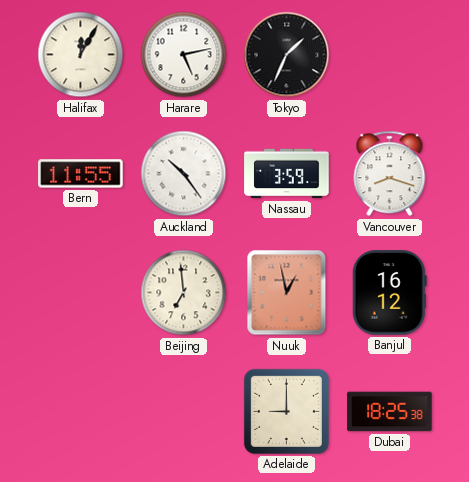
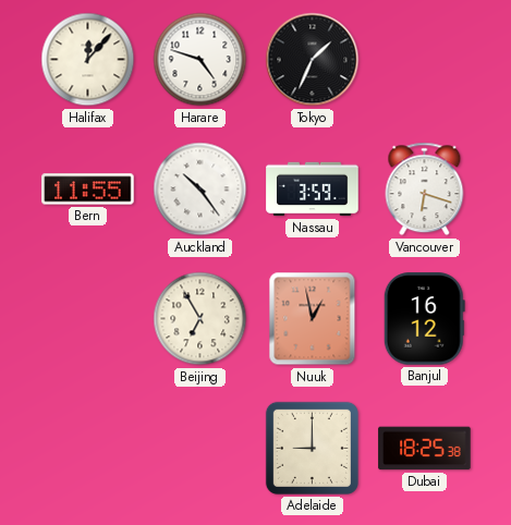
Halifax: 12:05 -> 12:07
Harare: 5:13 -> 4:48
Vancouver: 8:18 -> 6:18
Beijing: 6:59 -> 6:55
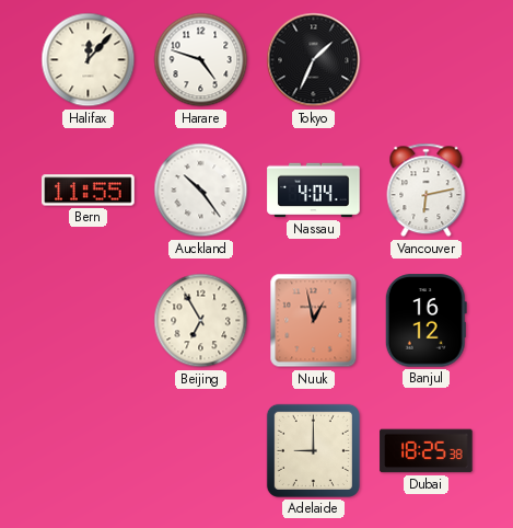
Nassau: 3:59 -> 4:04
Vancouver: 6:18 -> 6:13
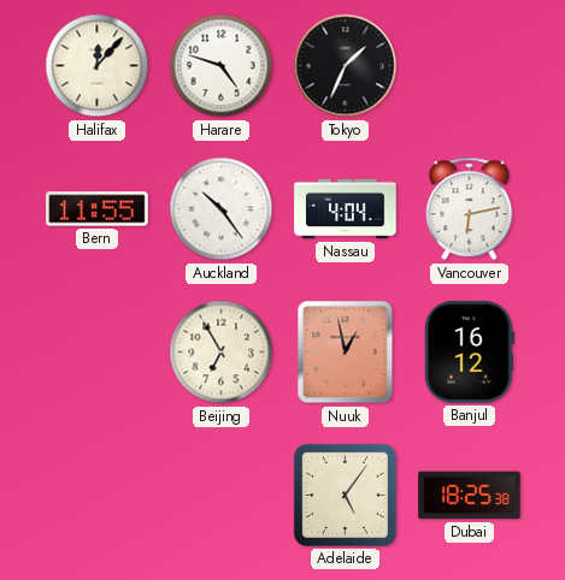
Adelaide: 9:00 -> 5:06
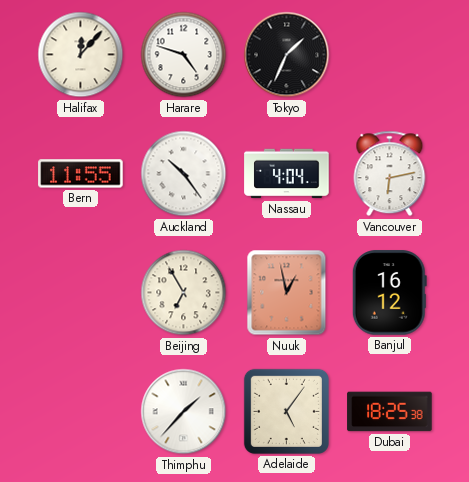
Thimphu: none -> 1:37
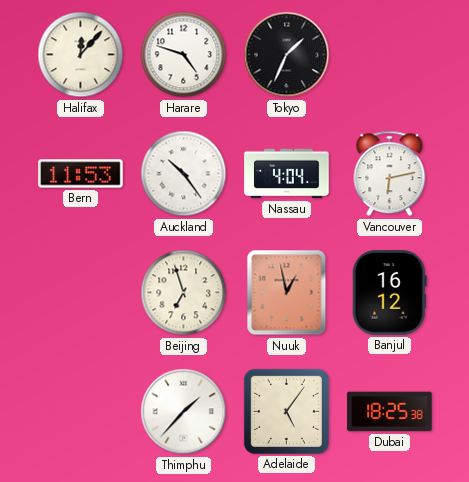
Bern: 11:55 -> 11:53
Beijing: 6:55 -> 6:57
